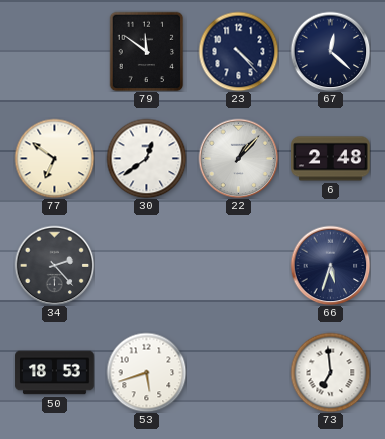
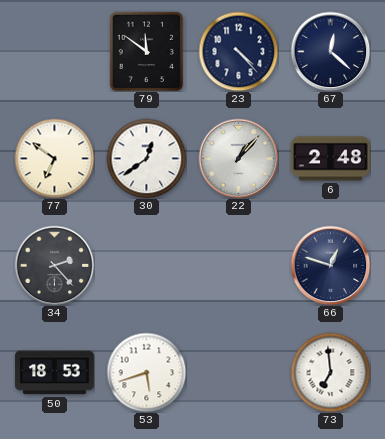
66: 5:33 -> 12:48
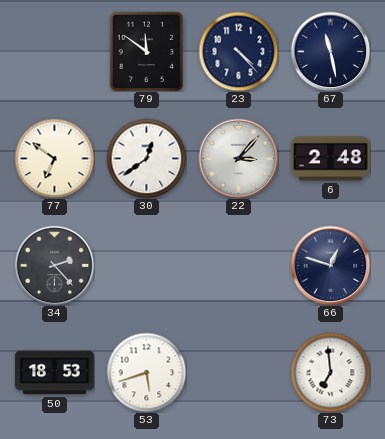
67: 12:22 -> 11:28
22: 1:07 -> 3:07
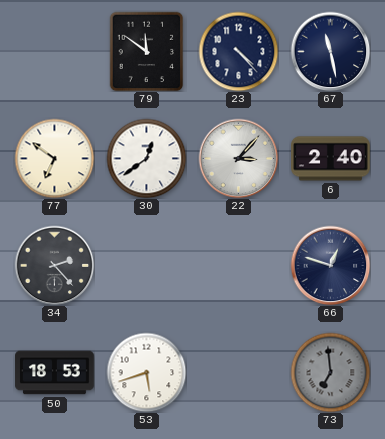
6: 2:48 -> 2:40
73 dial: white -> grey
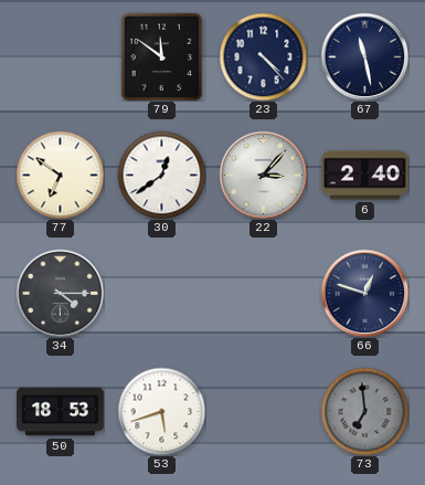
34: 2:23 -> 4:15
